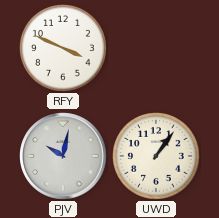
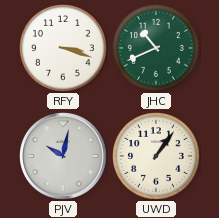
RFY: 3:49 -> 3:18
JHC: none -> 10:41
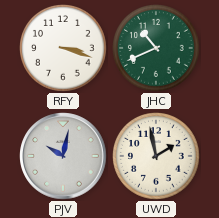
UWD: 1:06 -> 1:58
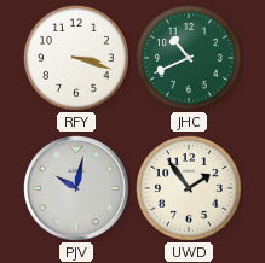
UWD: 1:58 -> 1:54
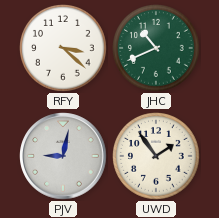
RFY: 3:18 -> 3:22
PJV: 10:02 -> 9:02
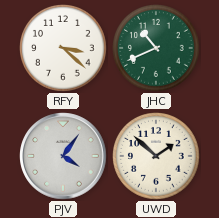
PJV: 9:02 -> 4:06
UWD: 1:54 -> 1:52
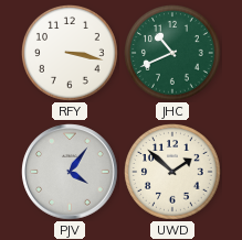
RFY: 3:22 -> 3:17
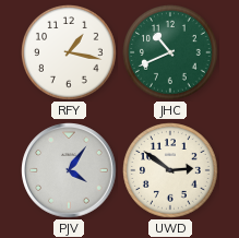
RFY: 3:17 -> 1:17
UWD: 1:52 -> 2:51
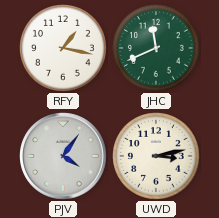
JHC: 10:41 -> 11:41
UWD: 2:51 -> 3:13
